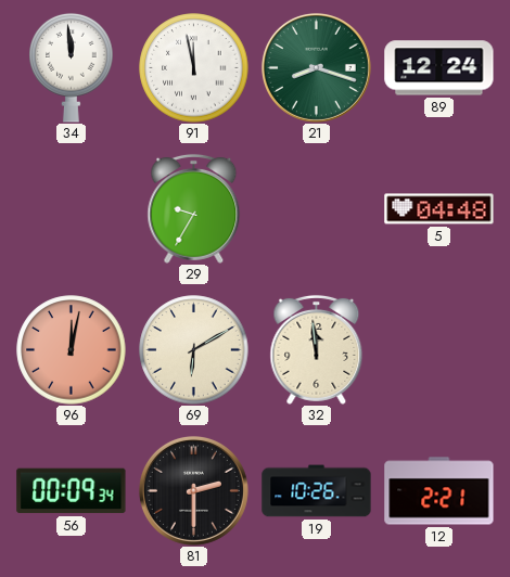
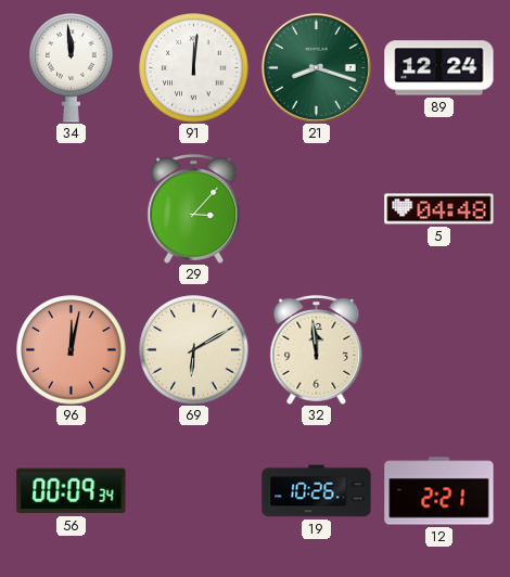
91: 11:58 -> 12:01
29: 9:35 -> 3:07
81: 2:30 -> none
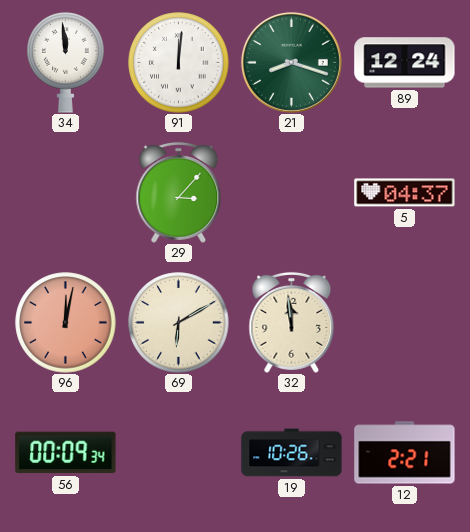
5: 04:48 -> 04:37
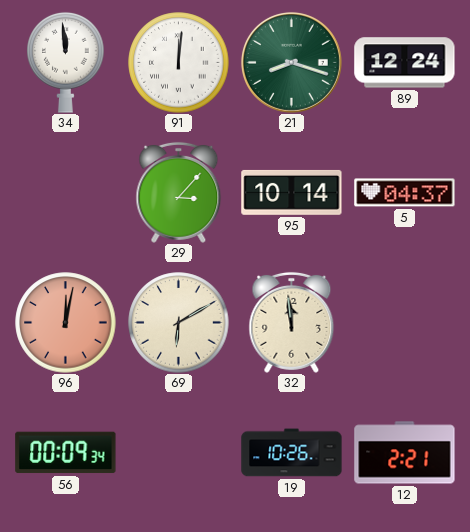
95: none -> 10:14
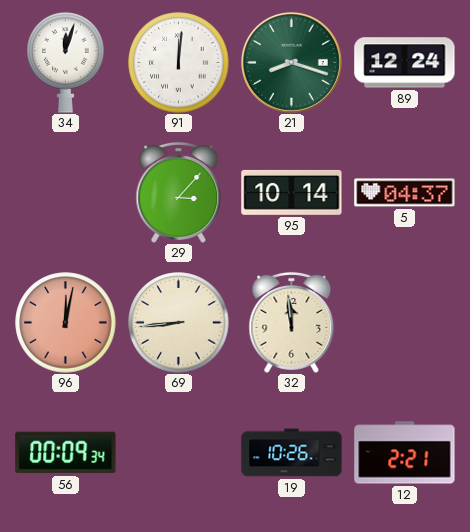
34: 11:59 -> 12:03
69: 6:10 -> 8:44
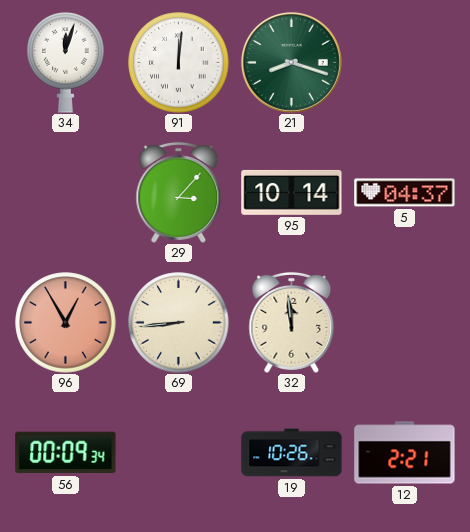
89: 12:24 -> none
96: 12:02 -> 12:55
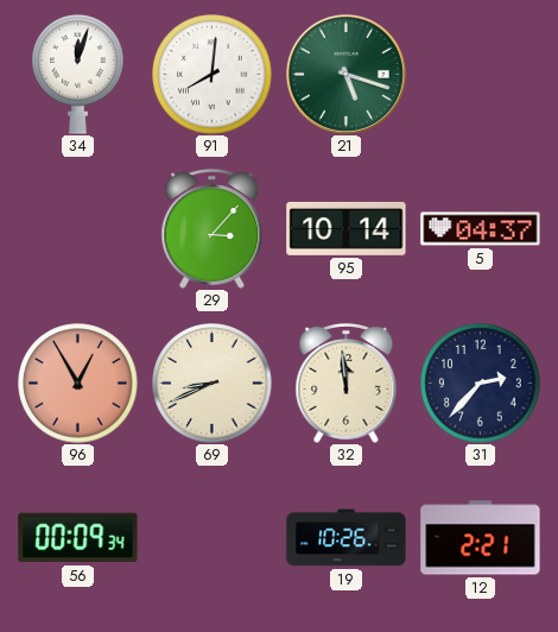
91: 12:01 -> 8:01
21: 8:18 -> 5:18
69: 8:44 -> 8:41
31: none -> 2:37
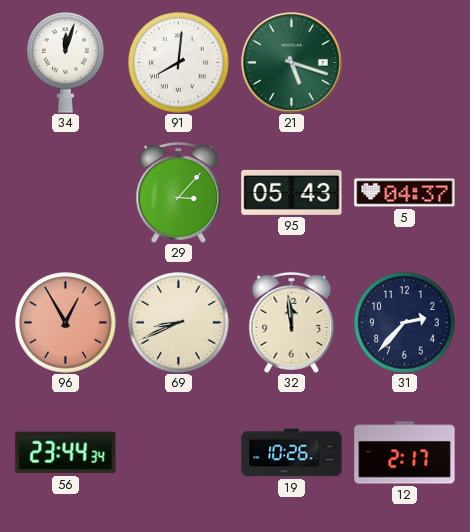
95: 10:14 -> 05:43
56: 00:09 -> 23:44
12: 2:21 -> 2:17
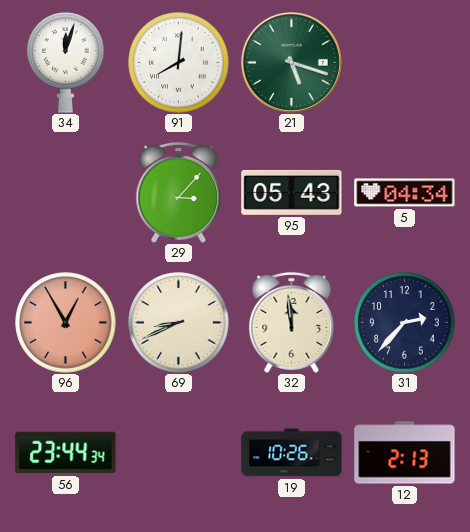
5: 04:37 -> 04:34
12: 2:17 -> 2:13
